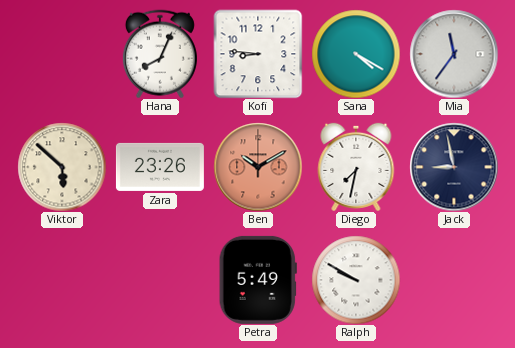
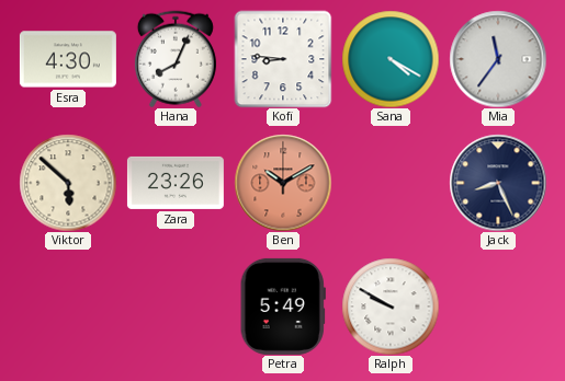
Esra: none -> 4:30
Diego: 7:32 -> none
Jack: 8:58 -> 8:26
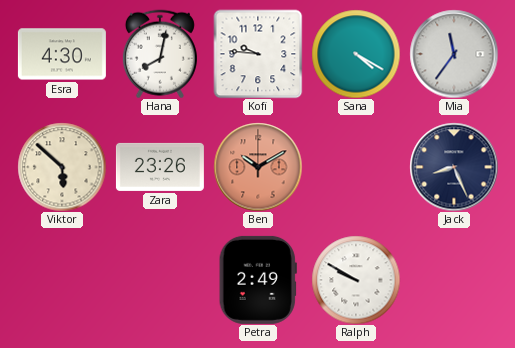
Hana: 8:04 -> 8:02
Kofi: 8:46 -> 9:46
Petra: 5:49 -> 2:49
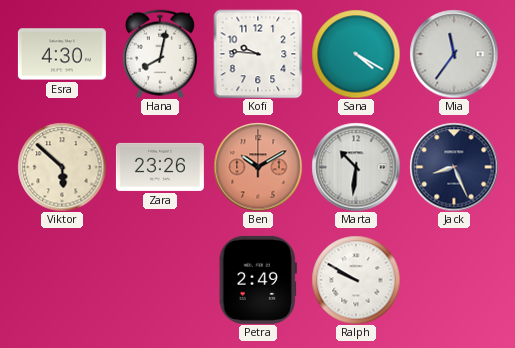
Marta: none -> 10:31
